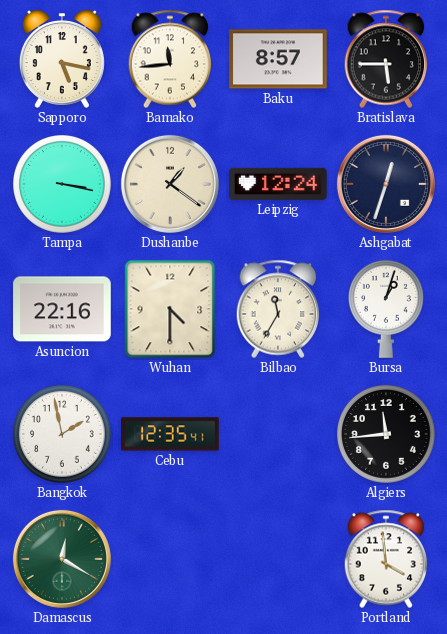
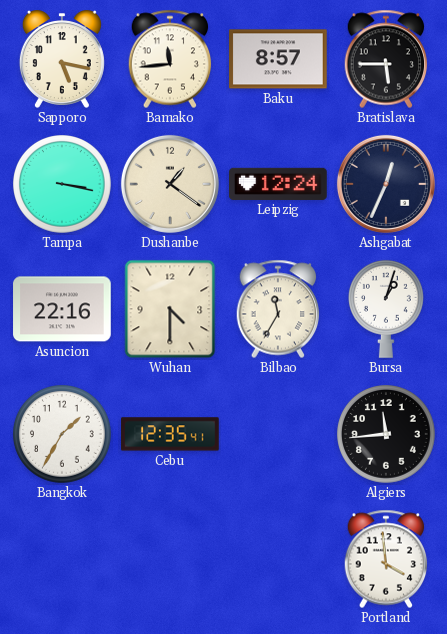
Ashgabat: 12:33 -> 12:34
Bangkok: 1:58 -> 1:35
Damascus: 12:20 -> none
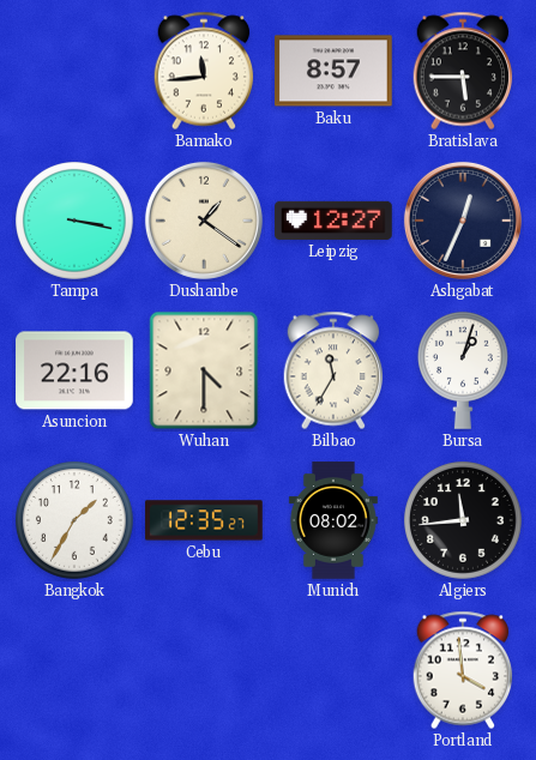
Sapporo: 5:17 -> none
Leipzig: 12:24 -> 12:27
Cebu: 12:35:41 -> 12:35:27
Munich: none -> 08:02
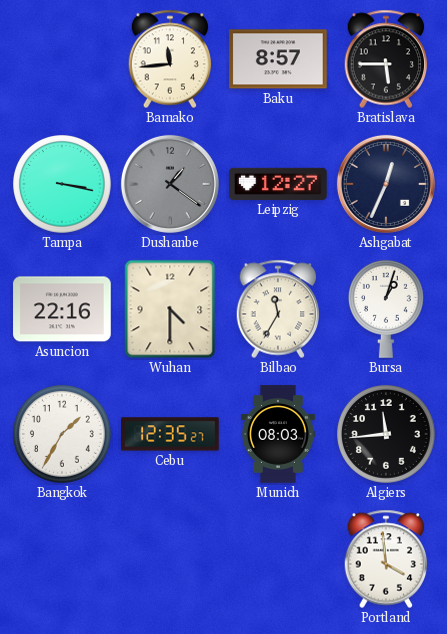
Dushanbe dial: cream -> grey
Munich: 08:02 -> 08:03
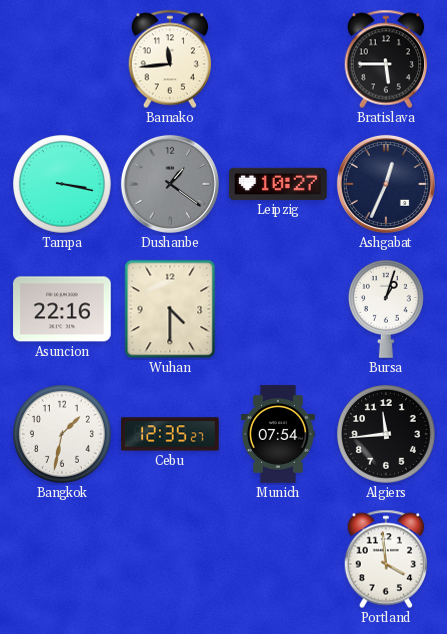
Baku: 8:57 -> none
Leipzig: 12:27 -> 10:27
Bilbao: 11:35 -> none
Bangkok: 1:35 -> 1:32
Munich: 08:03 -> 07:54
